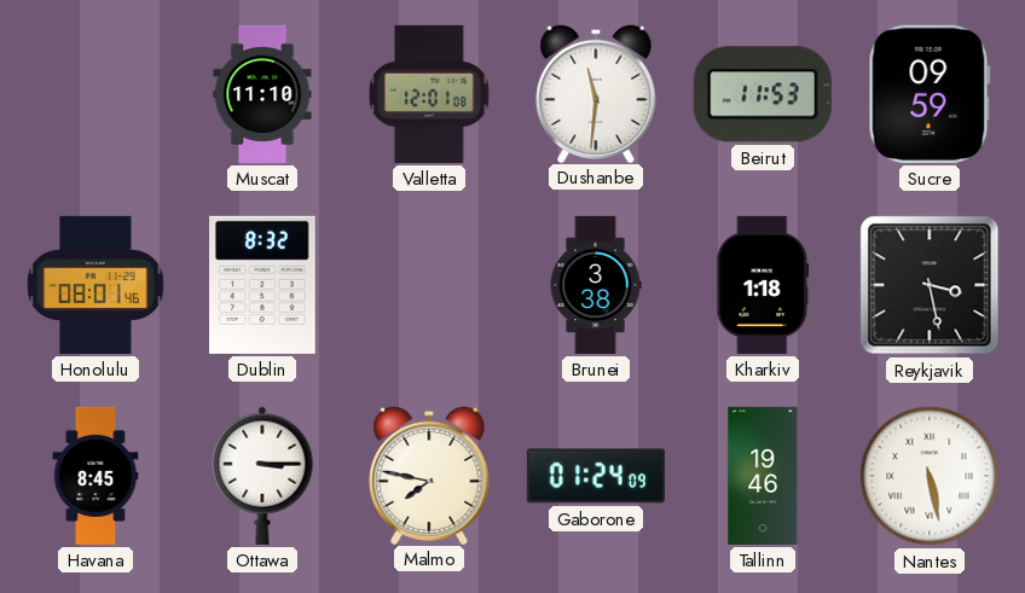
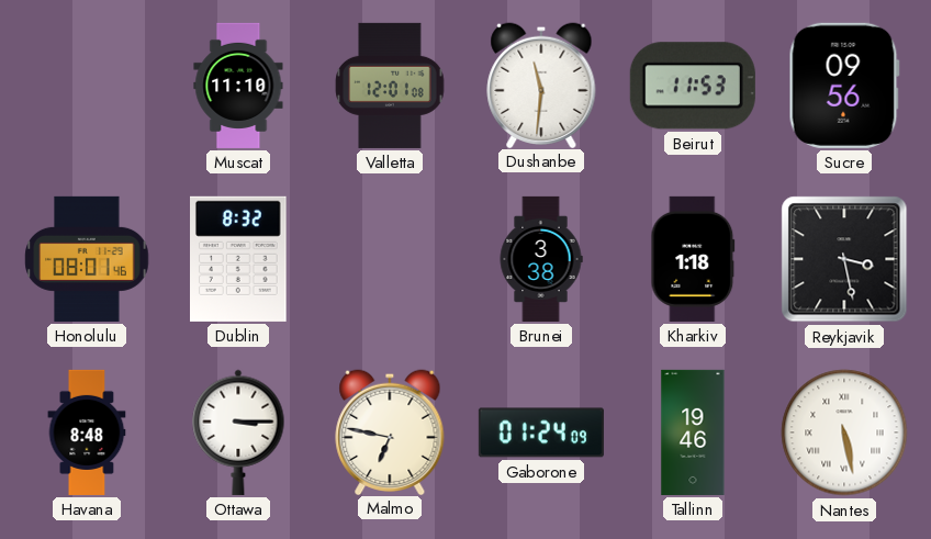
Sucre: 09:59 -> 09:56
Havana: 8:45 -> 8:48
Malmo: 7:47 -> 6:47
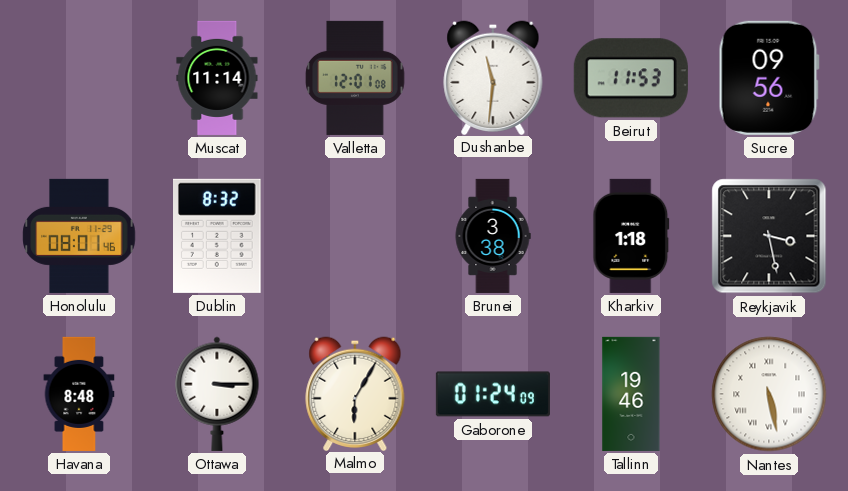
Muscat: 11:10 -> 11:14
Malmo: 6:47 -> 6:05
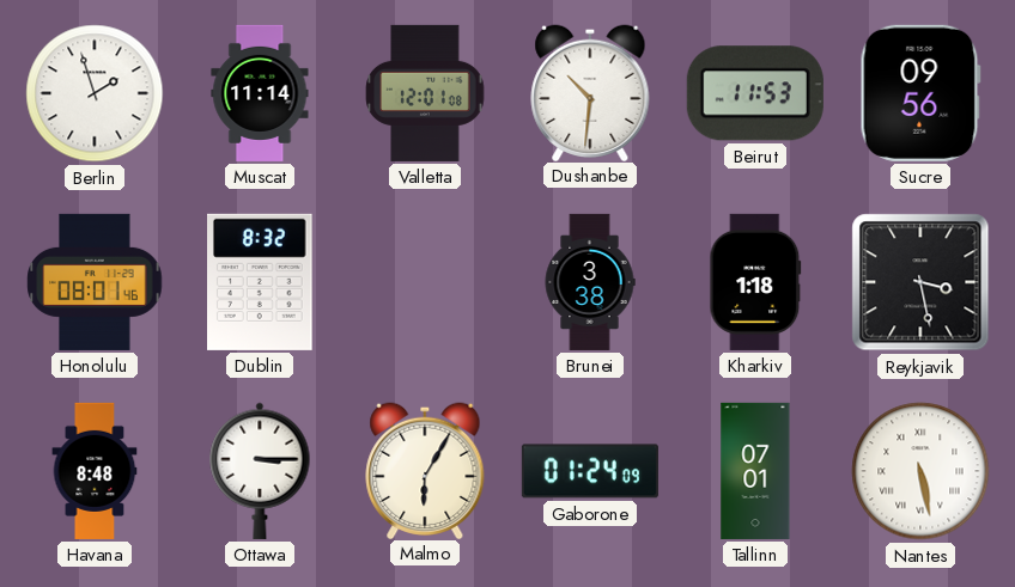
Berlin: none -> 1:57
Dushanbe: 11:31 -> 10:31
Tallinn: 19:46 -> 07:01
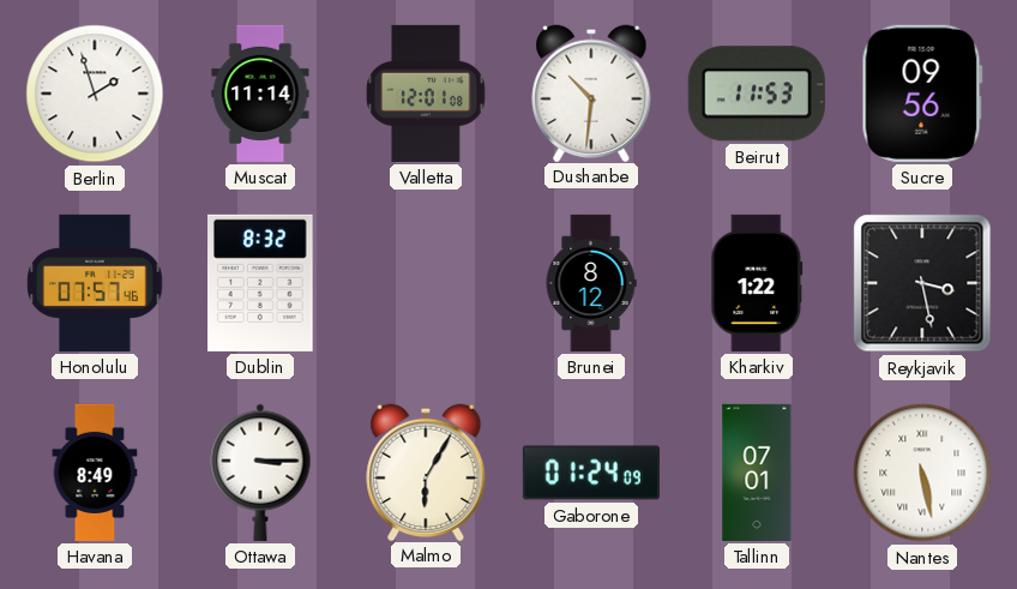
Honolulu: 08:01 -> 07:57
Brunei: 3:38 -> 8:12
Kharkiv: 1:18 -> 1:22
Havana: 8:48 -> 8:49
